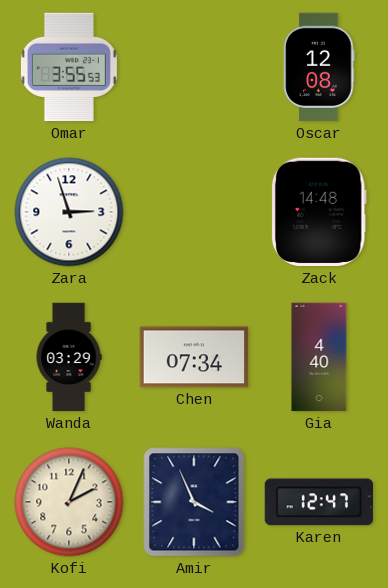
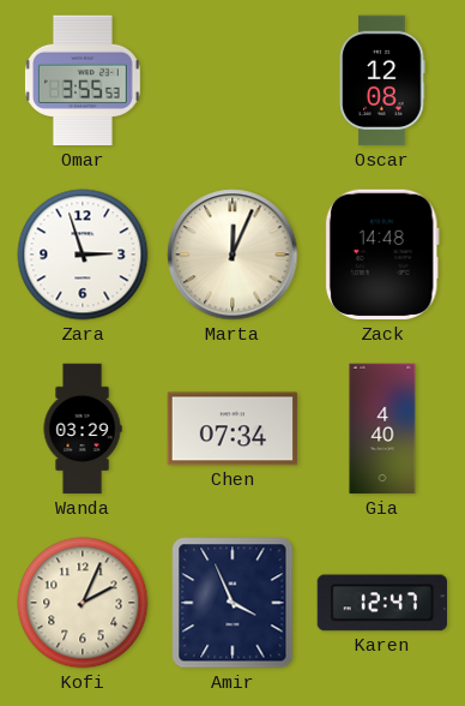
Marta: none -> 12:04
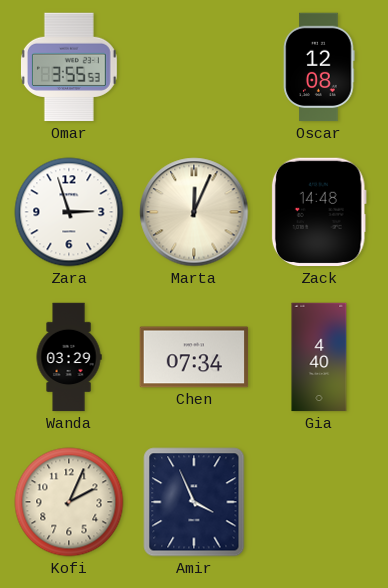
Karen: 12:47 -> none
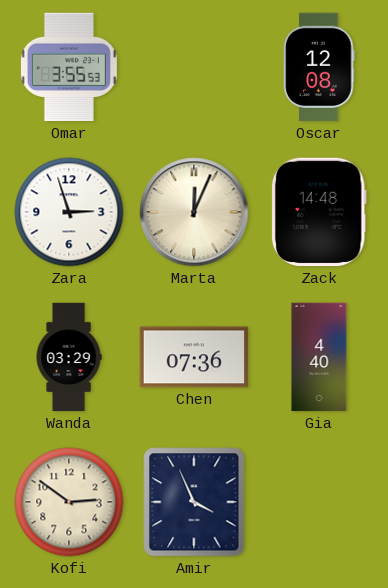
Chen: 07:34 -> 07:36
Kofi: 2:04 -> 2:51
